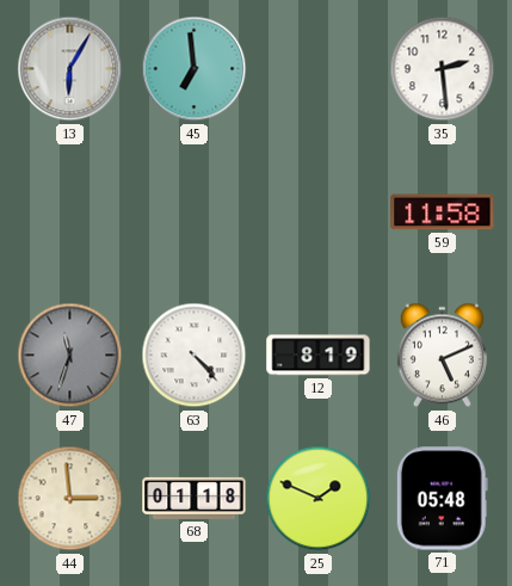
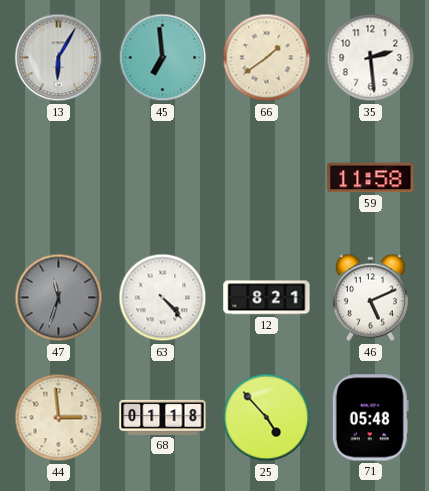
66: none -> 1:39
12: 8:19 -> 8:21
25: 1:49 -> 4:53
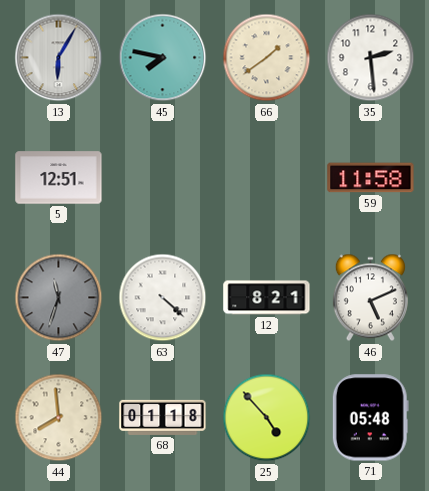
45: 6:59 -> 7:47
5: none -> 12:51
63: 4:23 -> 4:22
44: 2:59 -> 7:59
